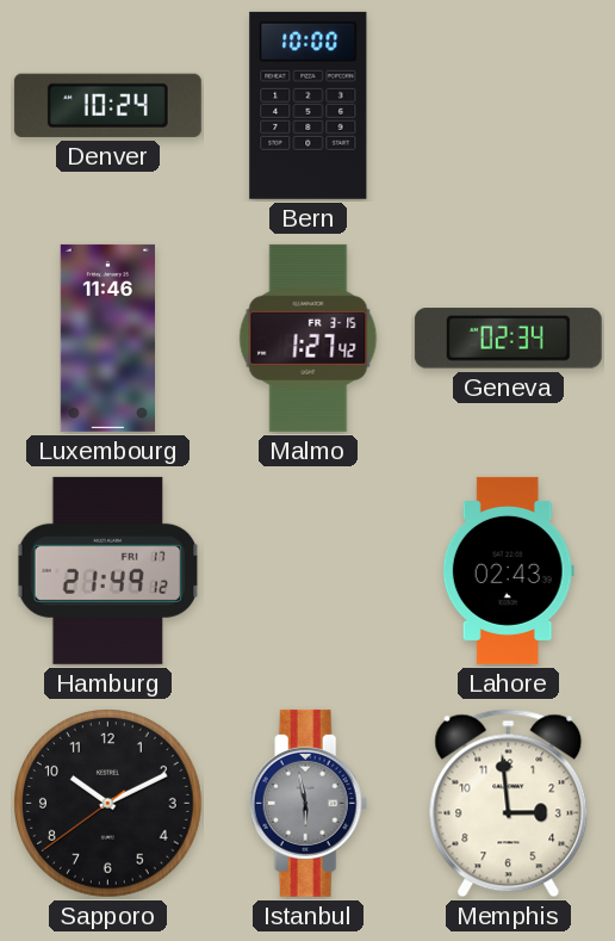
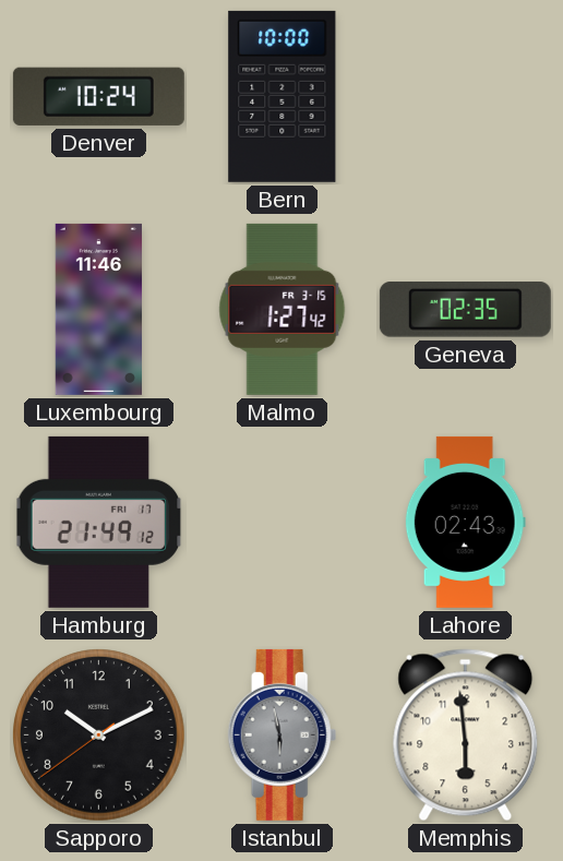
Geneva: 02:34 -> 02:35
Memphis: 2:59 -> 5:59
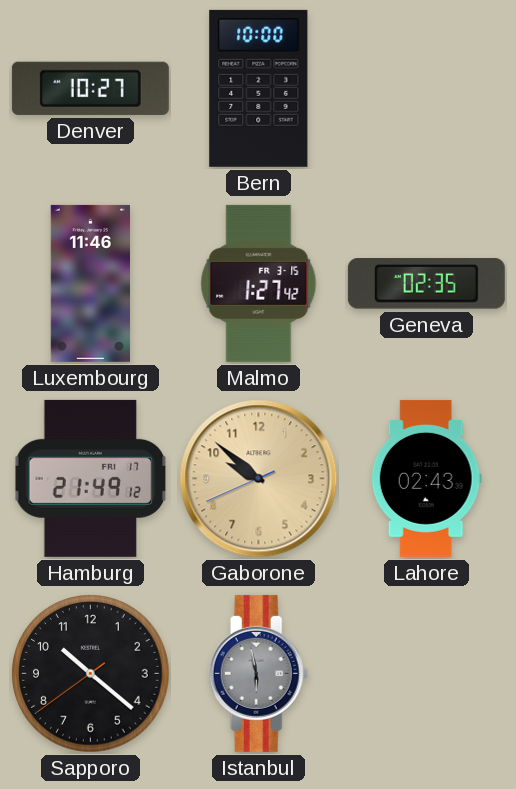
Denver: 10:24 -> 10:27
Gaborone: none -> 9:51
Sapporo: 10:10 -> 10:21
Memphis: 5:59 -> none
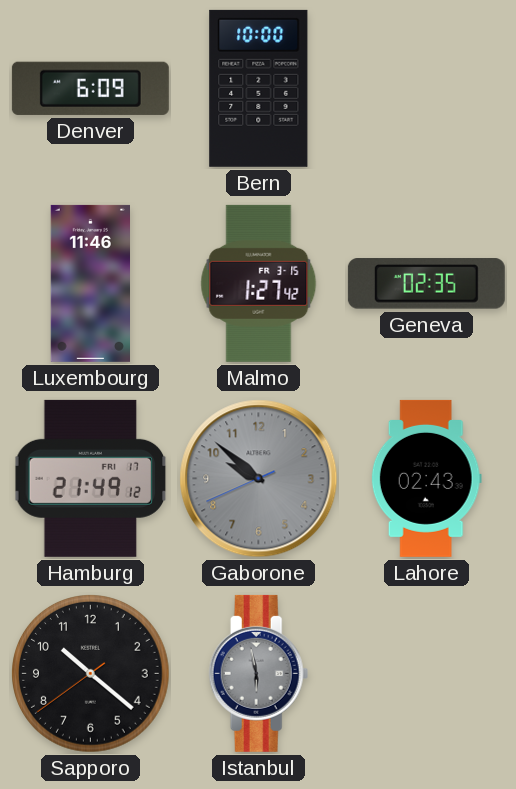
Denver: 10:27 -> 6:09
Gaborone dial: champagne -> grey
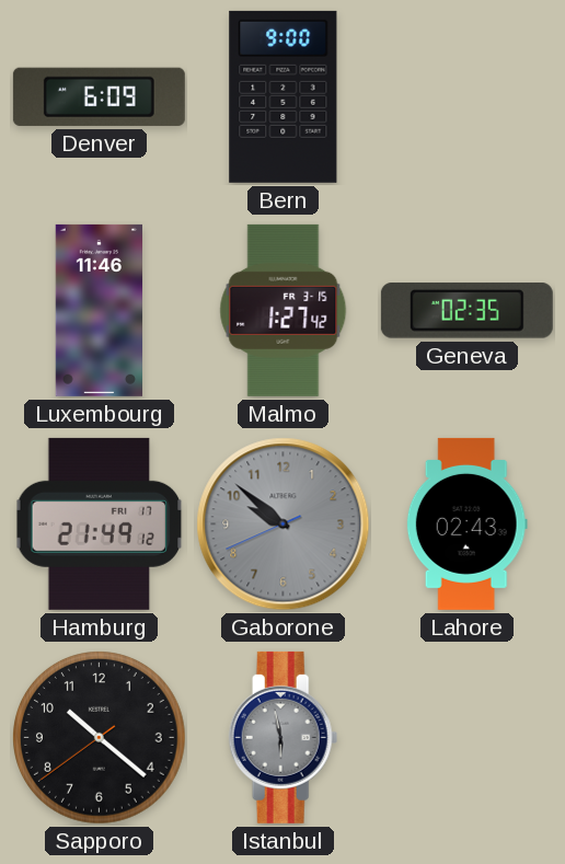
Bern: 10:00 -> 9:00
